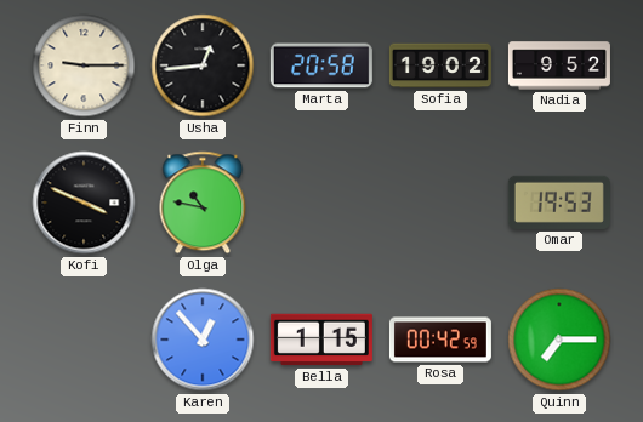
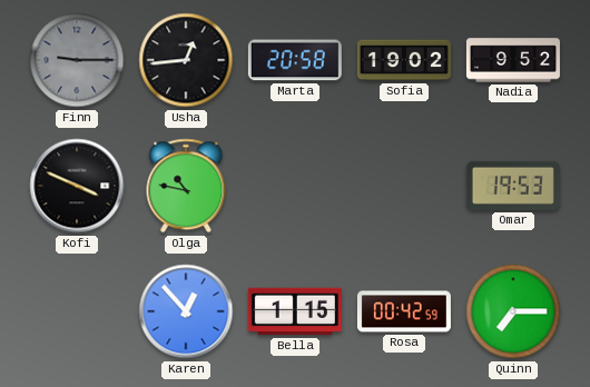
Finn dial: cream -> grey
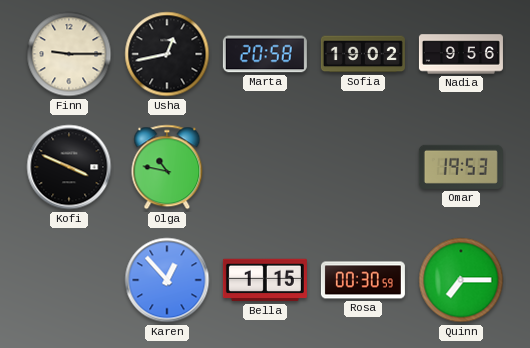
Finn dial: grey -> cream
Usha: 12:44 -> 12:43
Nadia: 9:52 -> 9:56
Rosa: 00:42 -> 00:30
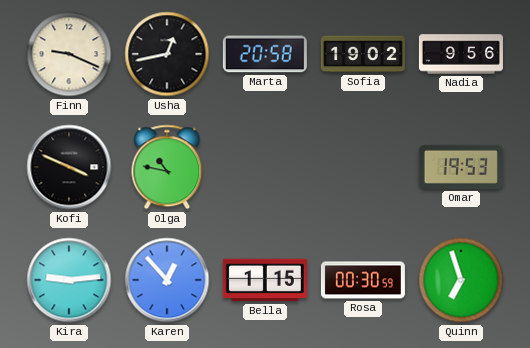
Finn: 9:15 -> 9:19
Kira: none -> 9:14
Quinn: 7:15 -> 6:57
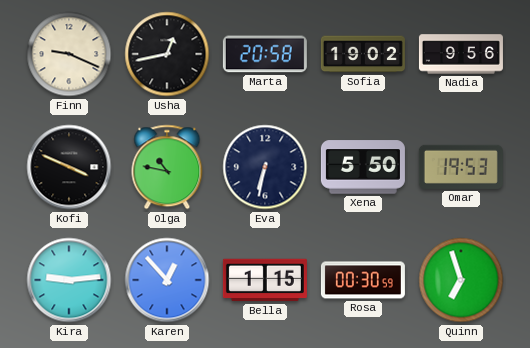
Eva: none -> 6:32
Xena: none -> 5:50
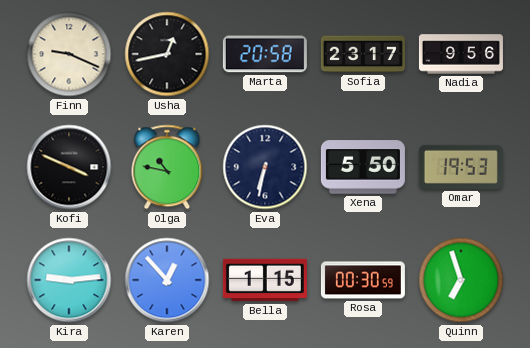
Sofia: 19:02 -> 23:17
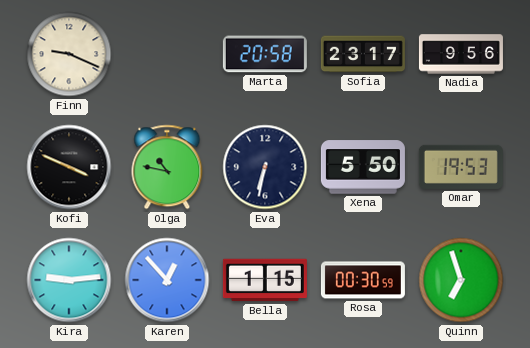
Usha: 12:43 -> none
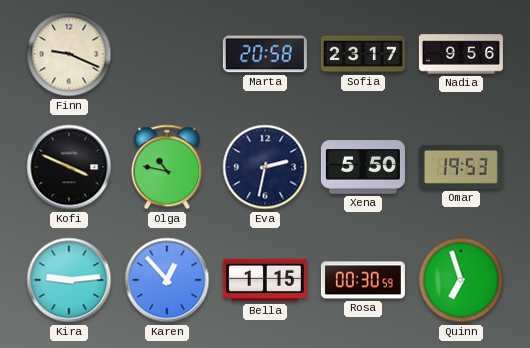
Eva: 6:32 -> 2:32
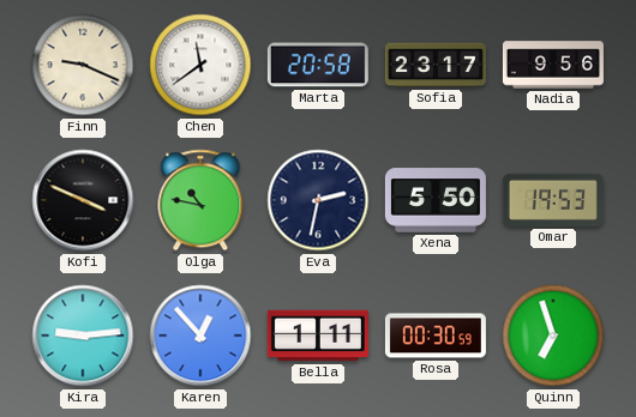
Chen: none -> 11:39
Bella: 1:15 -> 1:11
